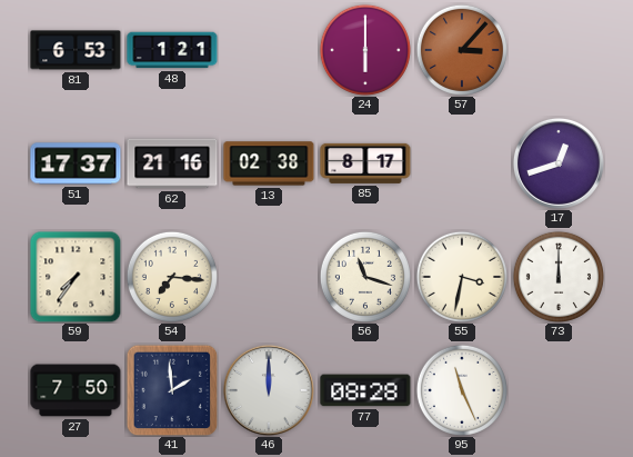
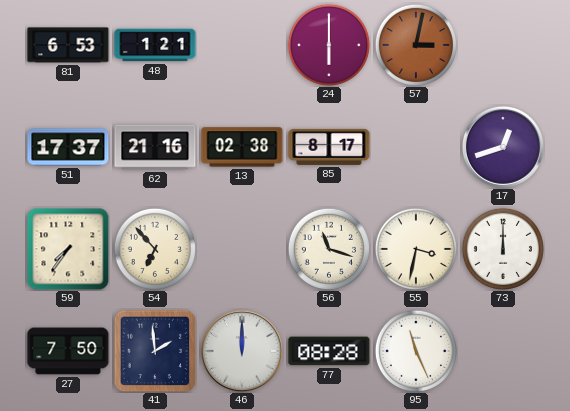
57: 3:07 -> 3:02
54: 7:16 -> 6:53
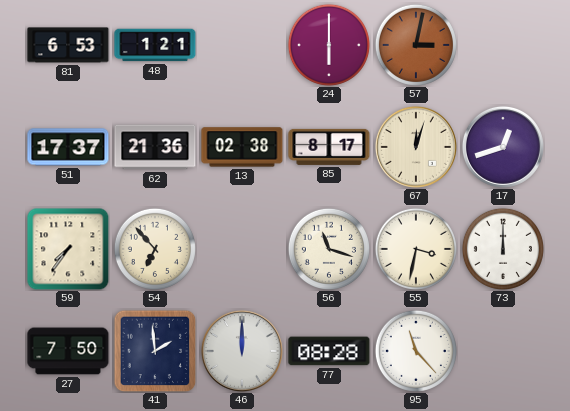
62: 21:16 -> 21:36
67: none -> 12:03
95: 11:26 -> 11:23
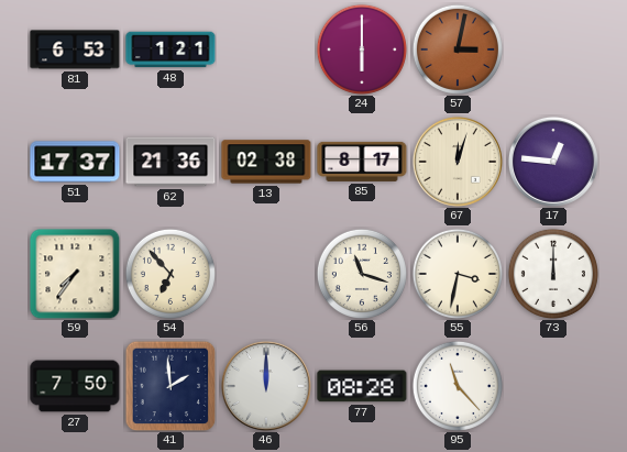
17: 12:42 -> 12:46
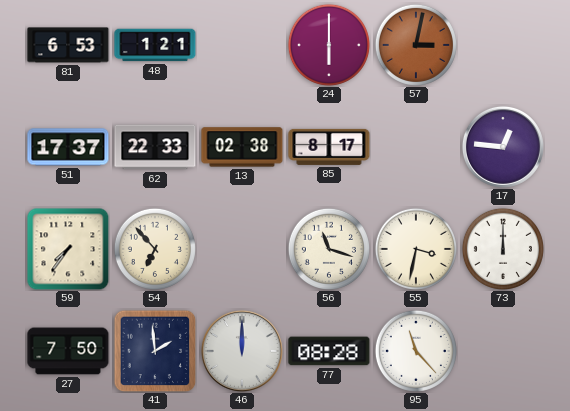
62: 21:36 -> 22:33
67: 12:03 -> none
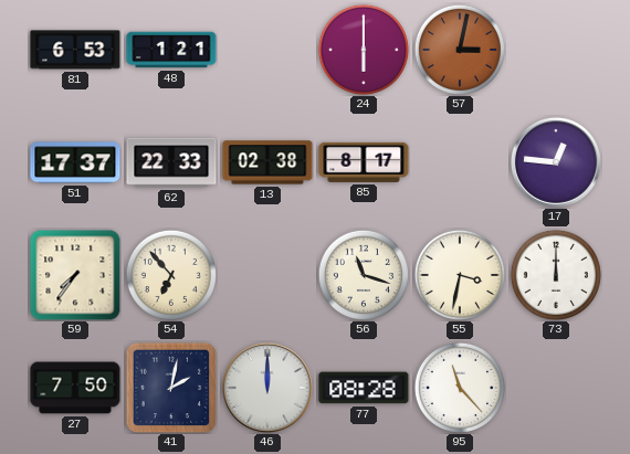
41: 1:59 -> 2:02
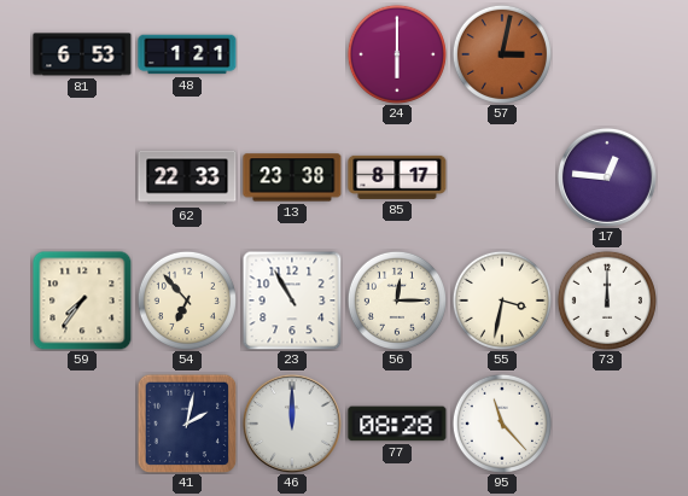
51: 17:37 -> none
13: 02:38 -> 23:38
23: none -> 10:55
56: 11:18 -> 12:15
27: 7:50 -> none
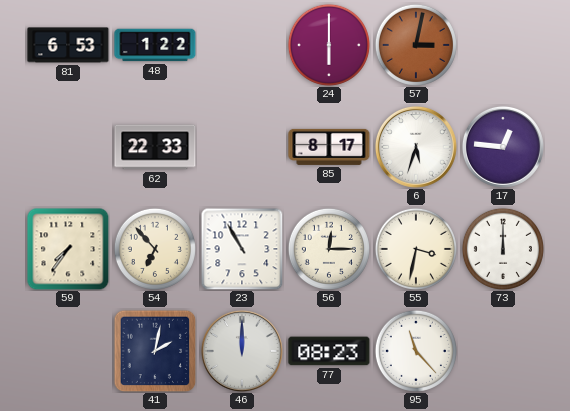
48: 1:21 -> 1:22
13: 23:38 -> none
6: none -> 5:33
77: 08:28 -> 08:23
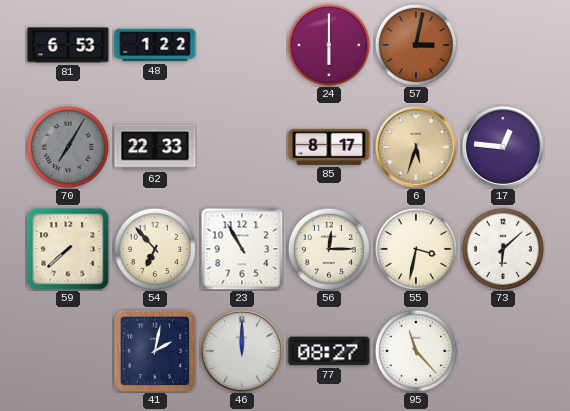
70: none -> 7:05
6 dial: white -> champagne
59: 7:36 -> 7:38
73: 12:00 -> 6:08
77: 08:23 -> 08:27
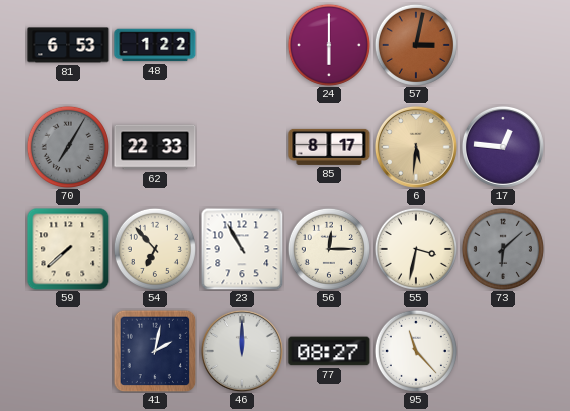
6: 5:33 -> 5:31
73 dial: white -> grey
